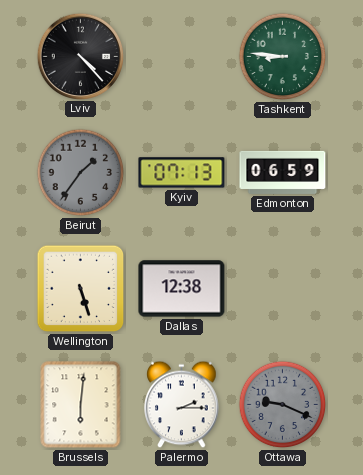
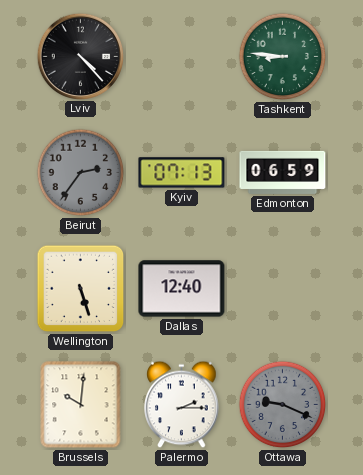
Beirut: 1:36 -> 2:36
Dallas: 12:38 -> 12:40
Brussels: 6:01 -> 10:01
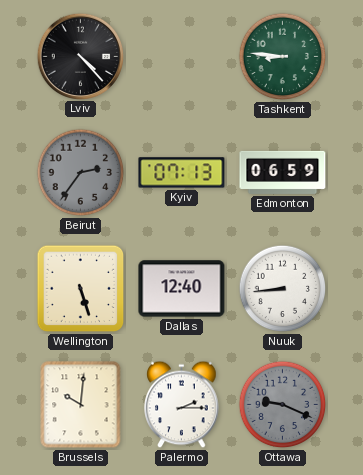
Nuuk: none -> 8:44
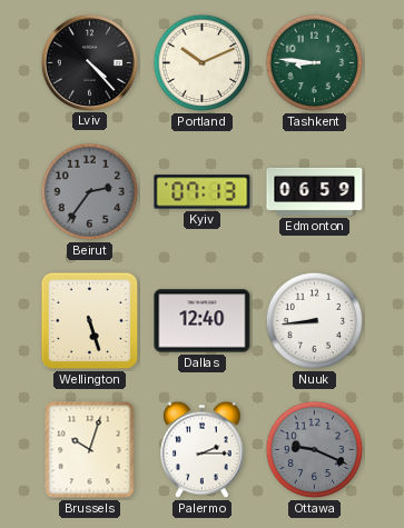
Portland: none -> 10:11
Brussels: 10:01 -> 10:03
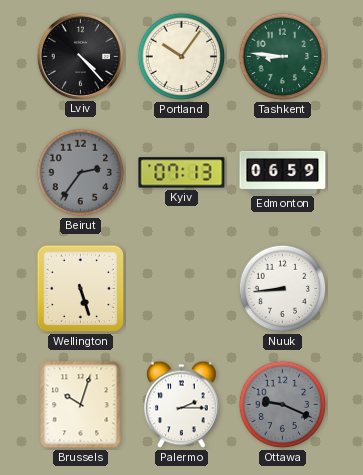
Portland: 10:11 -> 10:06
Dallas: 12:40 -> none
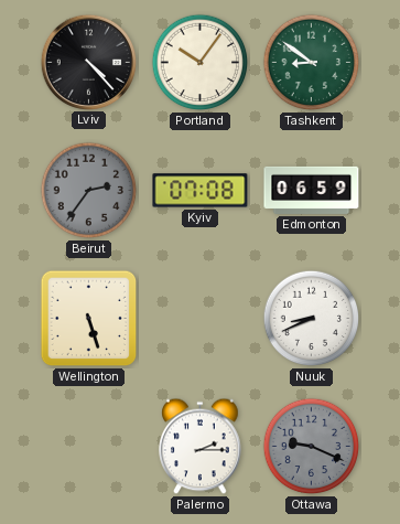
Tashkent: 8:46 -> 8:51
Kyiv: 07:13 -> 07:08
Nuuk: 8:44 -> 8:41
Brussels: 10:03 -> none
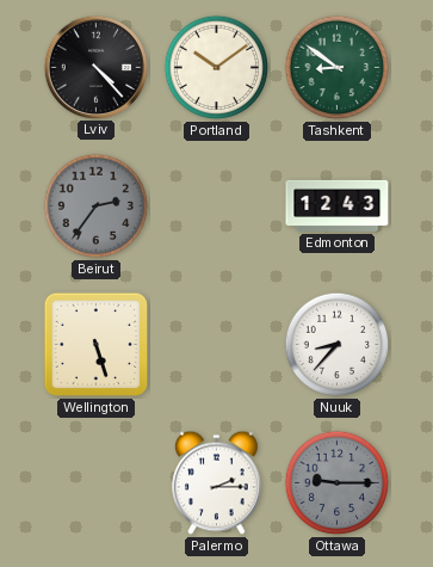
Portland: 10:06 -> 10:09
Kyiv: 07:08 -> none
Edmonton: 06:59 -> 12:43
Nuuk: 8:41 -> 8:37
Ottawa: 9:19 -> 9:15
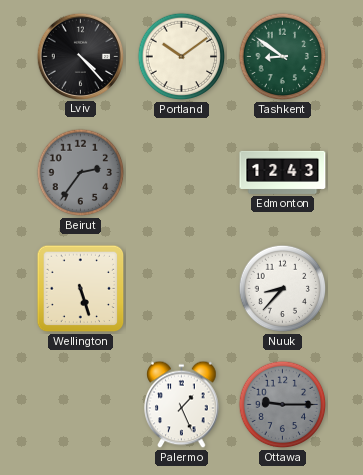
Palermo: 2:15 -> 1:26
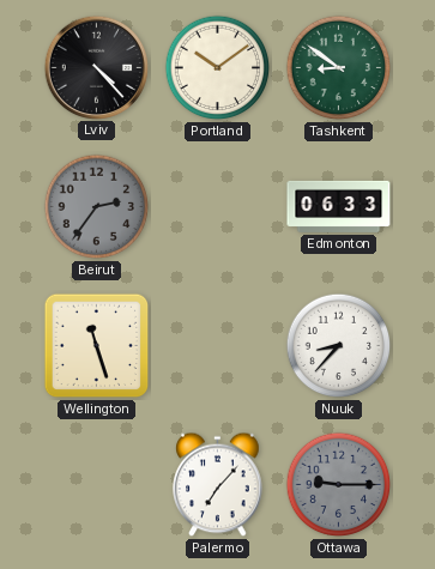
Edmonton: 12:43 -> 06:33
Wellington: 5:27 -> 11:27
Palermo: 1:26 -> 7:07
